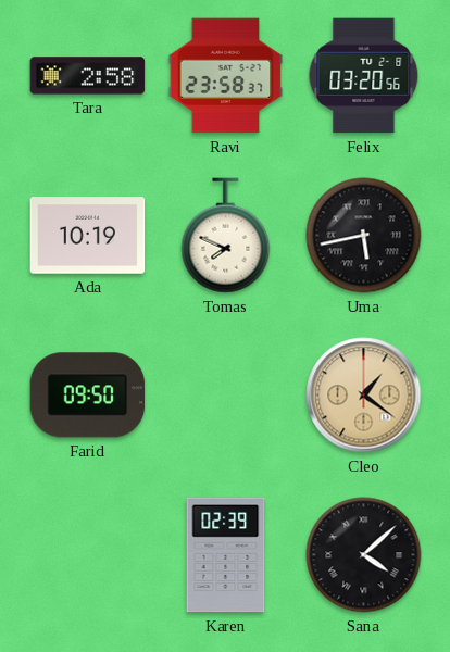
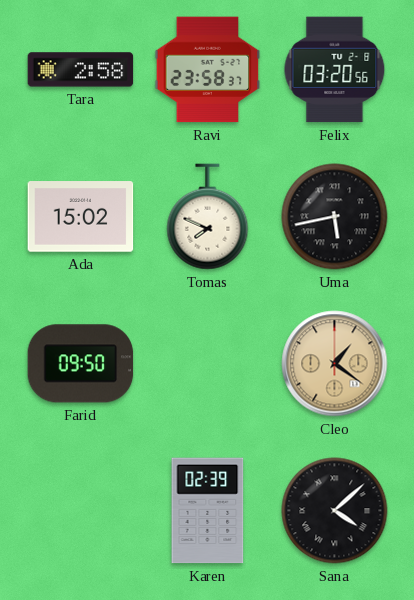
Ada: 10:19 -> 15:02
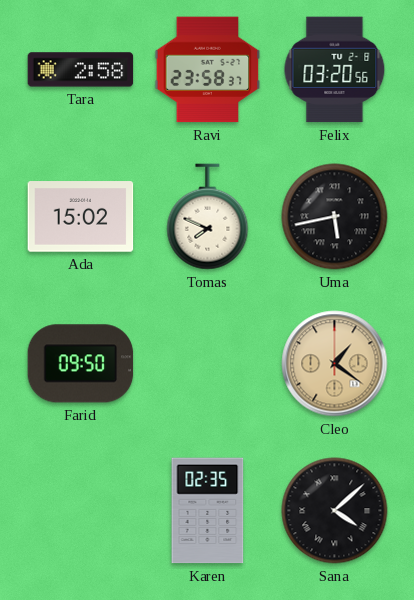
Karen: 02:39 -> 02:35
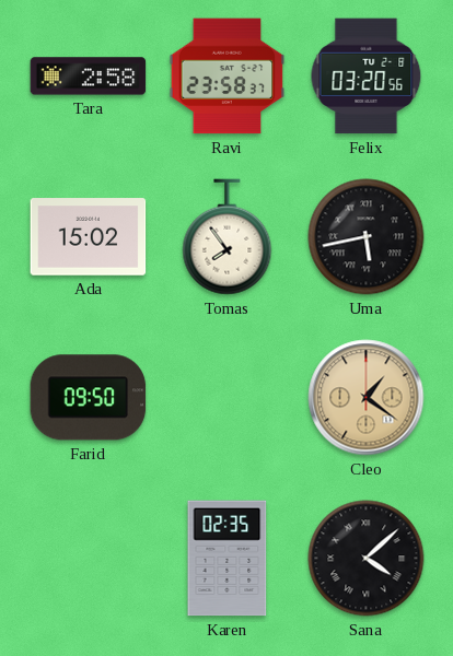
Tomas: 7:49 -> 7:54
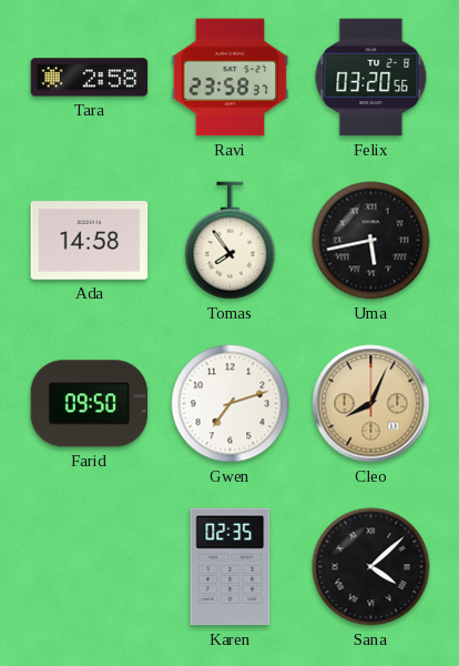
Ada: 15:02 -> 14:58
Gwen: none -> 7:12
Cleo: 1:21 -> 8:04
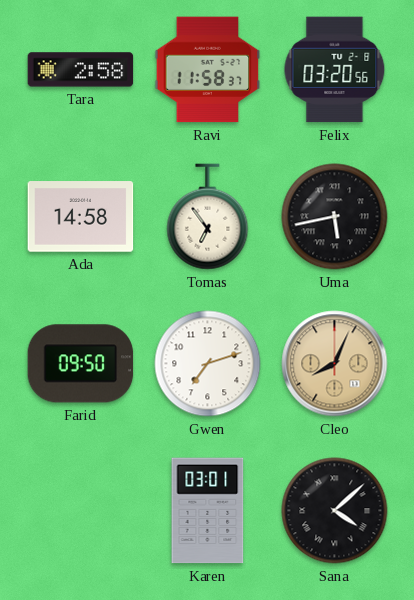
Ravi: 23:58 -> 11:58
Tomas: 7:54 -> 6:54
Karen: 02:35 -> 03:01
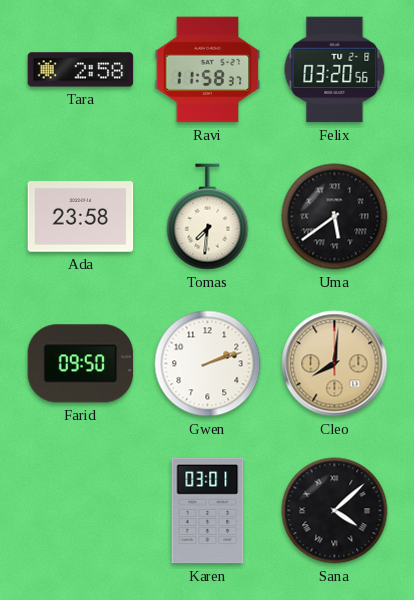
Ada: 14:58 -> 23:58
Tomas: 6:54 -> 7:31
Uma: 5:43 -> 5:39
Gwen: 7:12 -> 2:12
Cleo: 8:04 -> 8:01
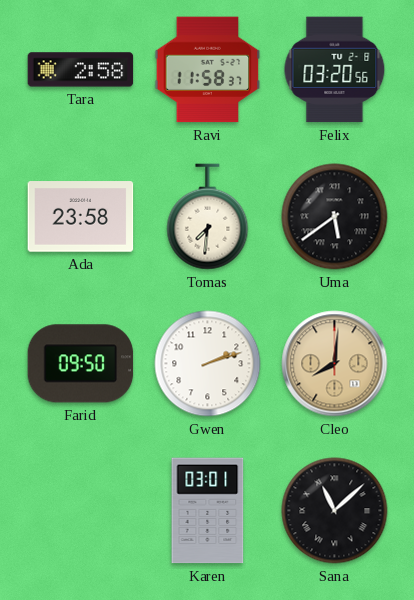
Sana: 4:08 -> 11:08
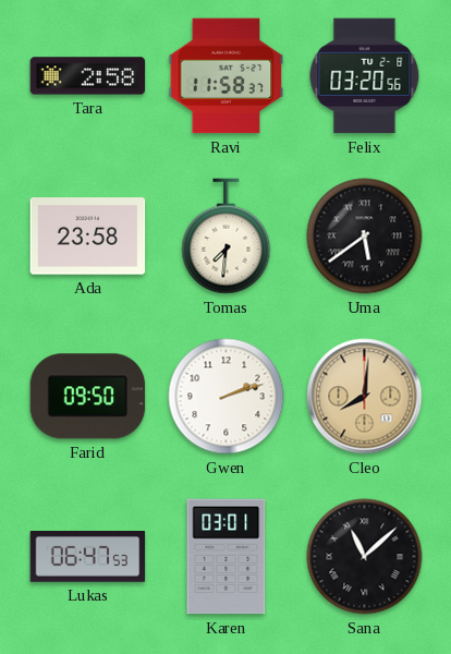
Lukas: none -> 06:47
